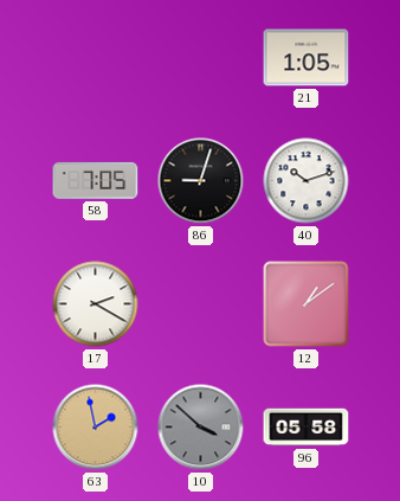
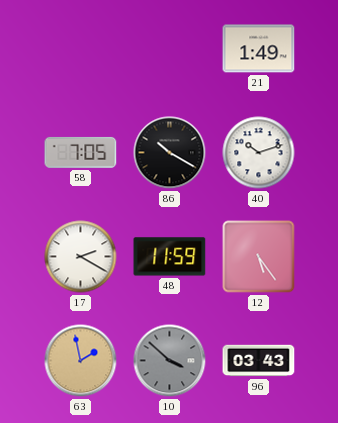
21: 1:05 -> 1:49
86: 9:03 -> 10:20
48: none -> 11:59
12: 1:09 -> 5:24
96: 05:58 -> 03:43
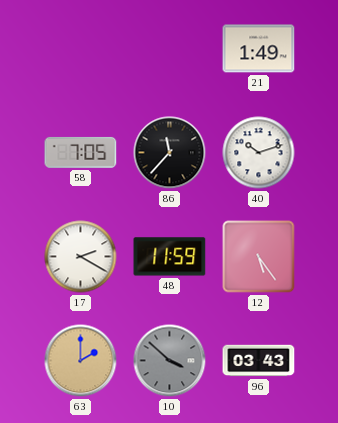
86: 10:20 -> 11:37
63: 1:58 -> 2:00
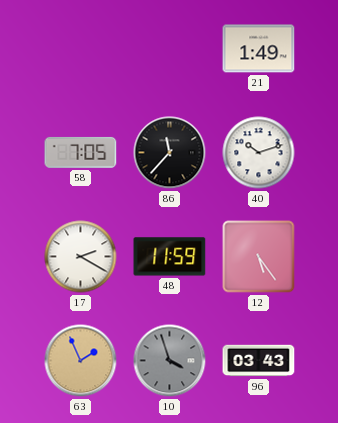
63: 2:00 -> 1:56
10: 3:52 -> 3:57
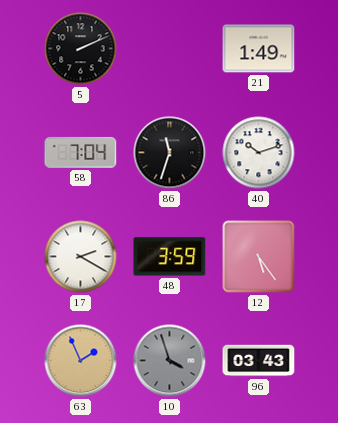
5: none -> 2:11
58: 7:05 -> 7:04
86: 11:37 -> 11:33
48: 11:59 -> 3:59
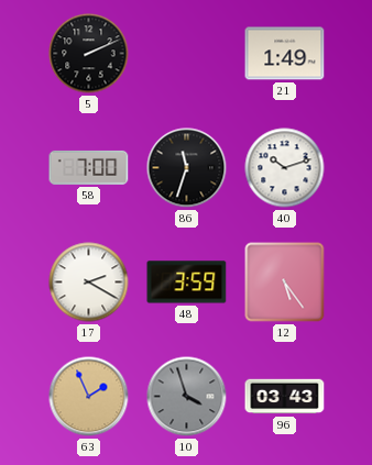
58: 7:04 -> 7:00
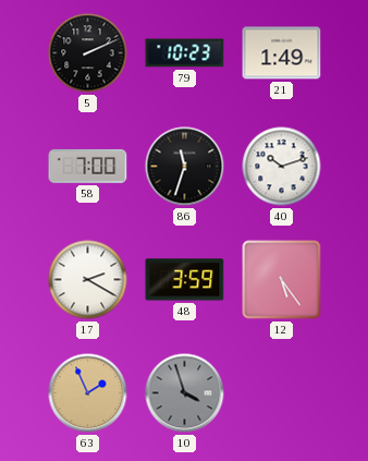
79: none -> 10:23
96: 03:43 -> none
